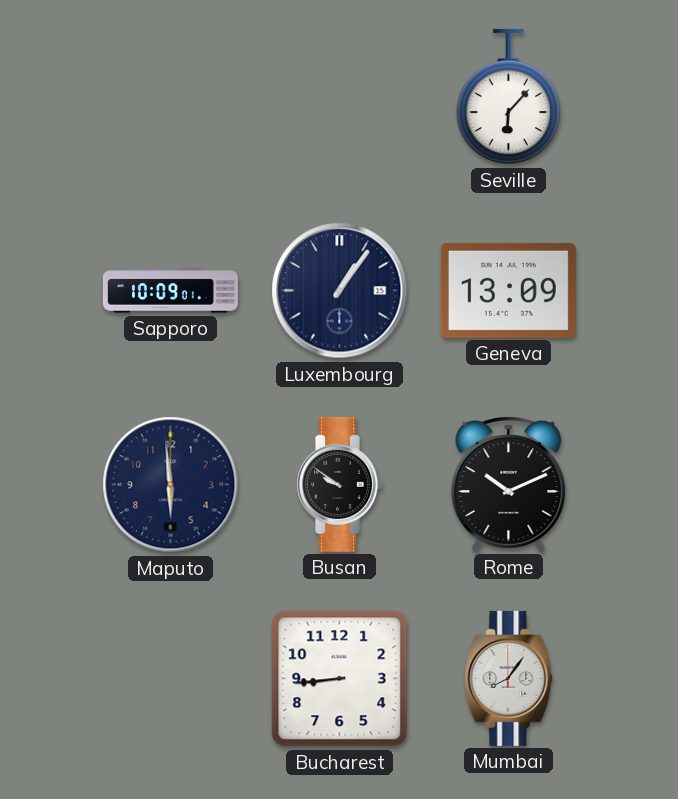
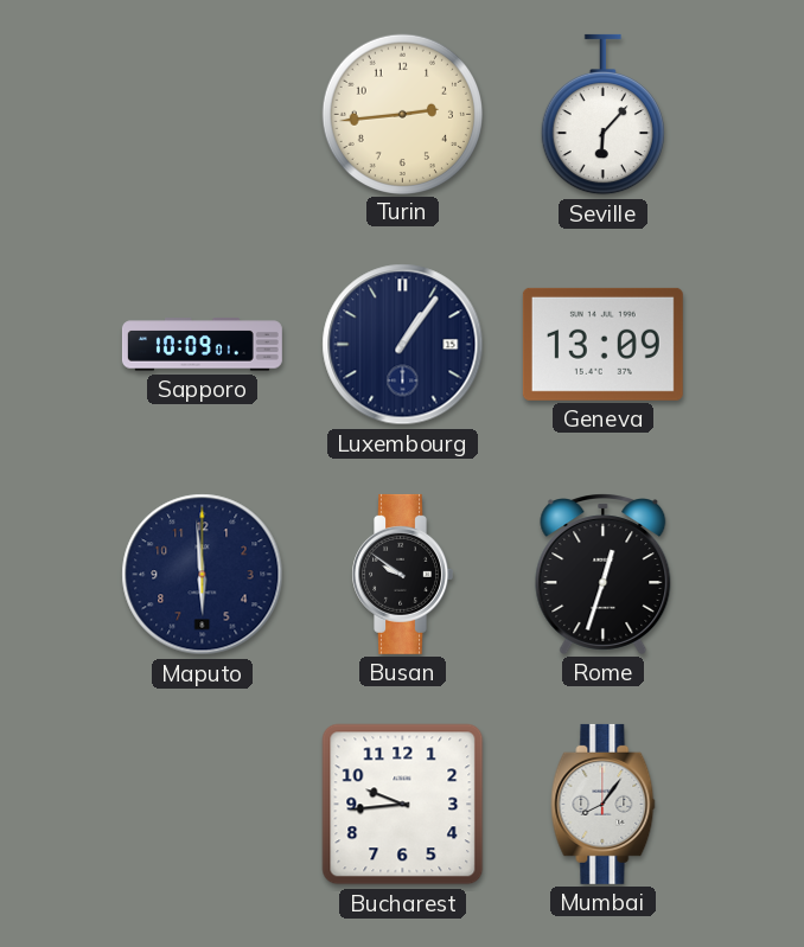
Turin: none -> 2:44
Rome: 10:11 -> 12:33
Bucharest: 8:44 -> 9:44
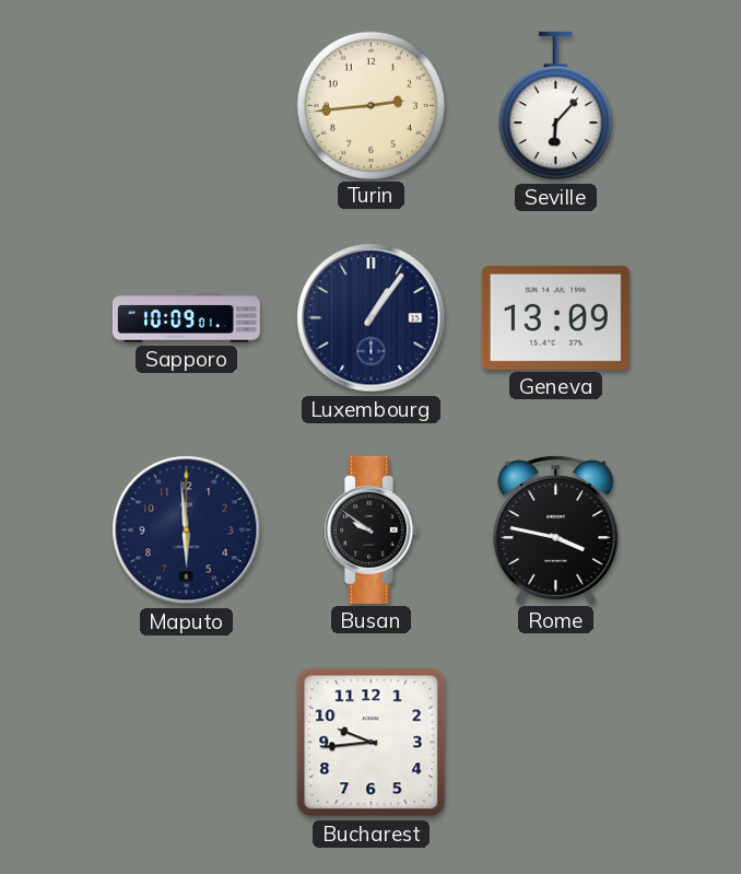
Rome: 12:33 -> 3:47
Mumbai: 8:06 -> none
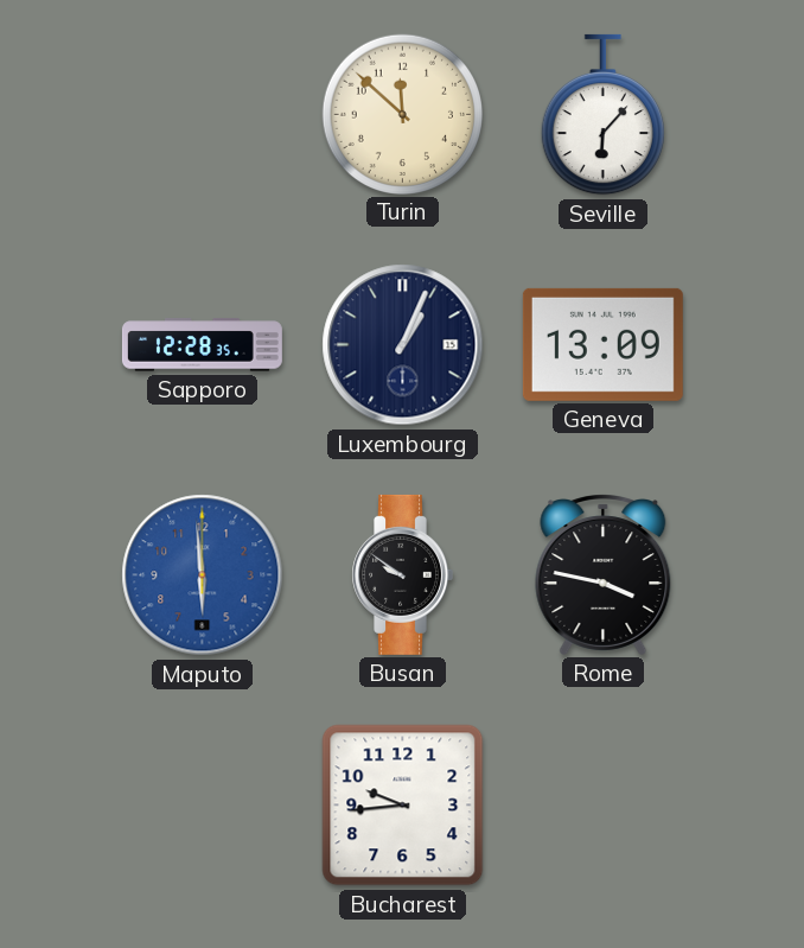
Turin: 2:44 -> 11:52
Sapporo: 10:09 -> 12:28
Luxembourg: 1:06 -> 1:04
Maputo dial: navy -> blue
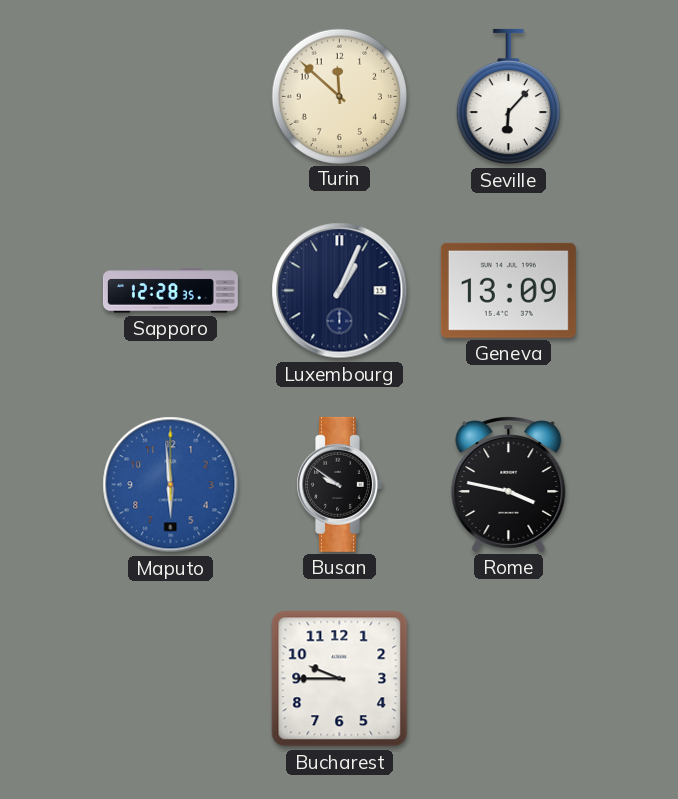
Bucharest: 9:44 -> 9:45
